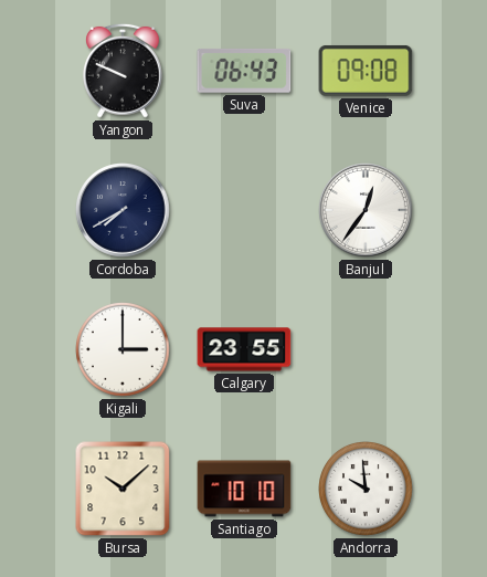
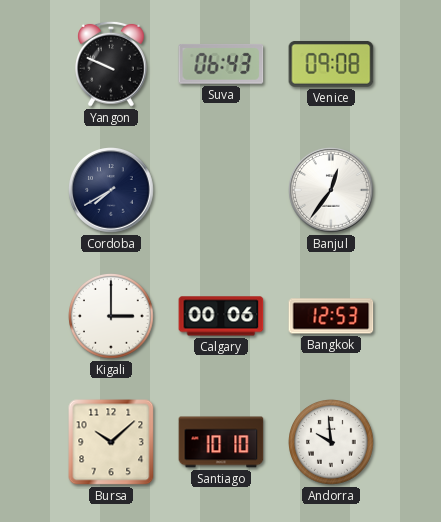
Calgary: 23:55 -> 00:06
Bangkok: none -> 12:53
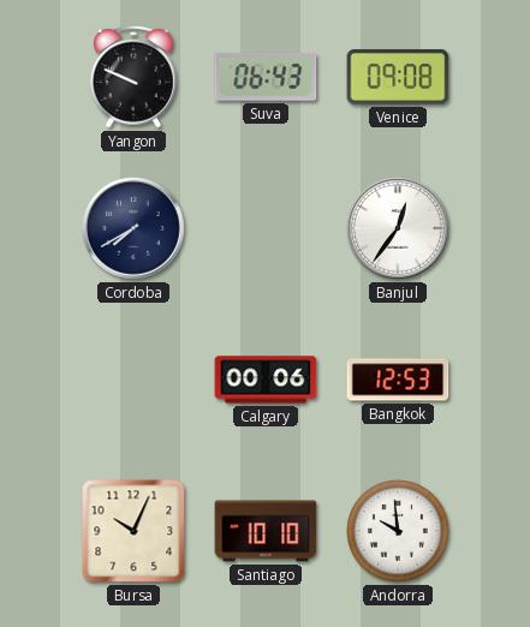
Kigali: 3:00 -> none
Bursa: 10:08 -> 10:04
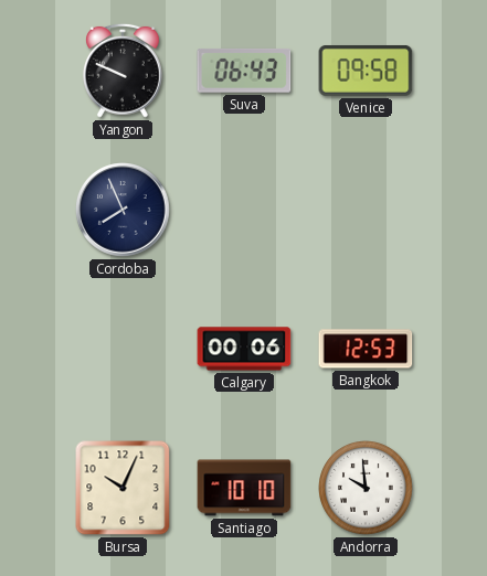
Venice: 09:08 -> 09:58
Cordoba: 7:40 -> 7:56
Banjul: 12:36 -> none
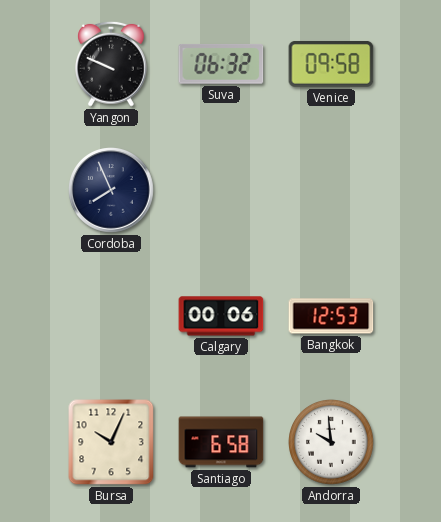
Suva: 06:43 -> 06:32
Santiago: 10:10 -> 6:58
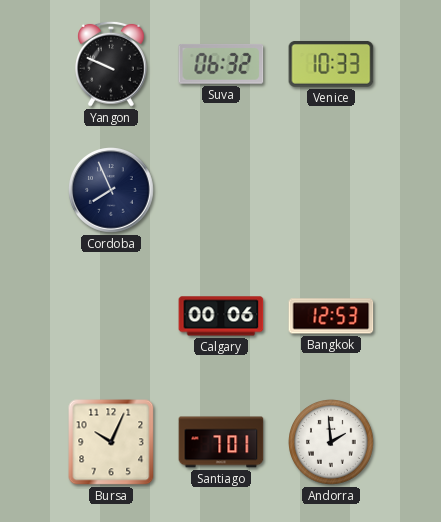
Venice: 09:58 -> 10:33
Santiago: 6:58 -> 7:01
Andorra: 9:59 -> 1:59
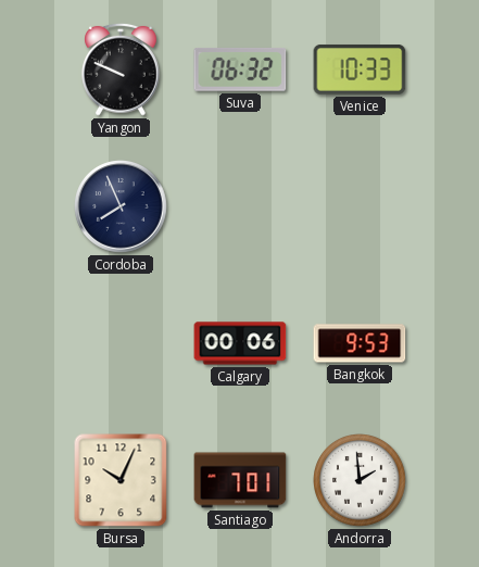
Bangkok: 12:53 -> 9:53
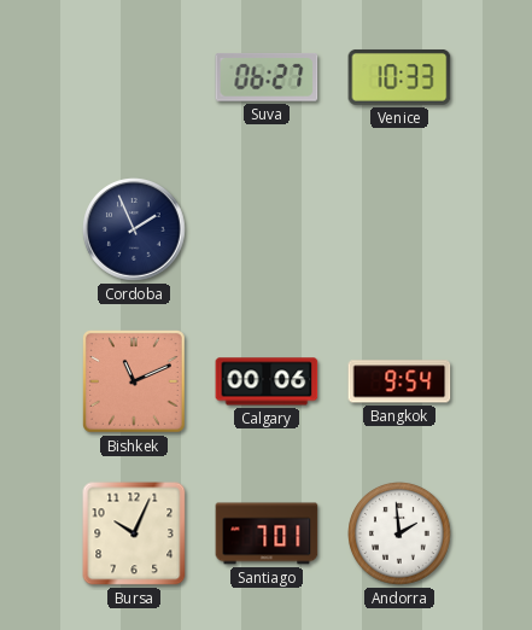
Yangon: 9:49 -> none
Suva: 06:32 -> 06:27
Cordoba: 7:56 -> 1:56
Bishkek: none -> 11:11
Bangkok: 9:53 -> 9:54
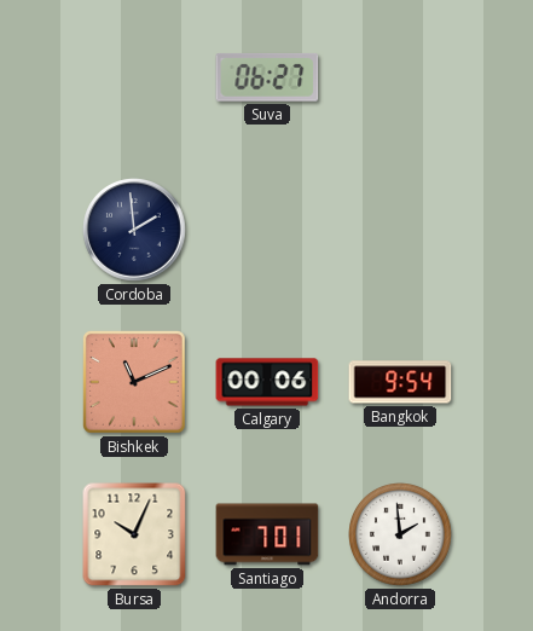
Venice: 10:33 -> none
Cordoba: 1:56 -> 1:59
